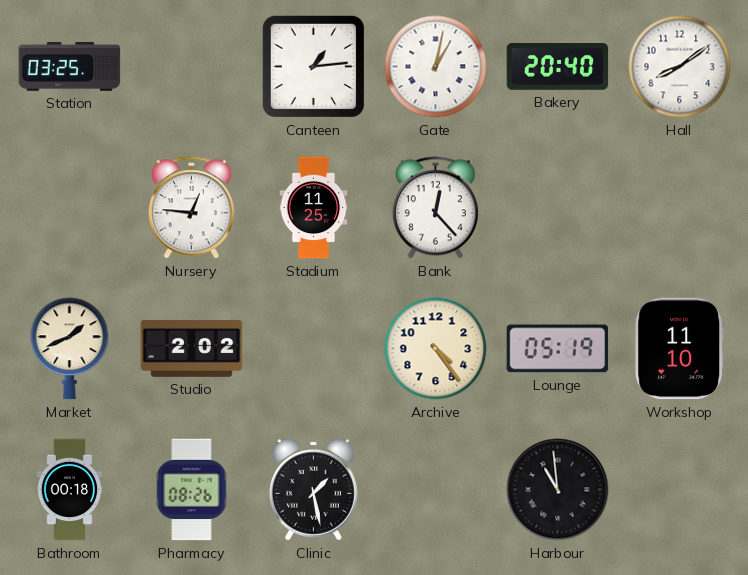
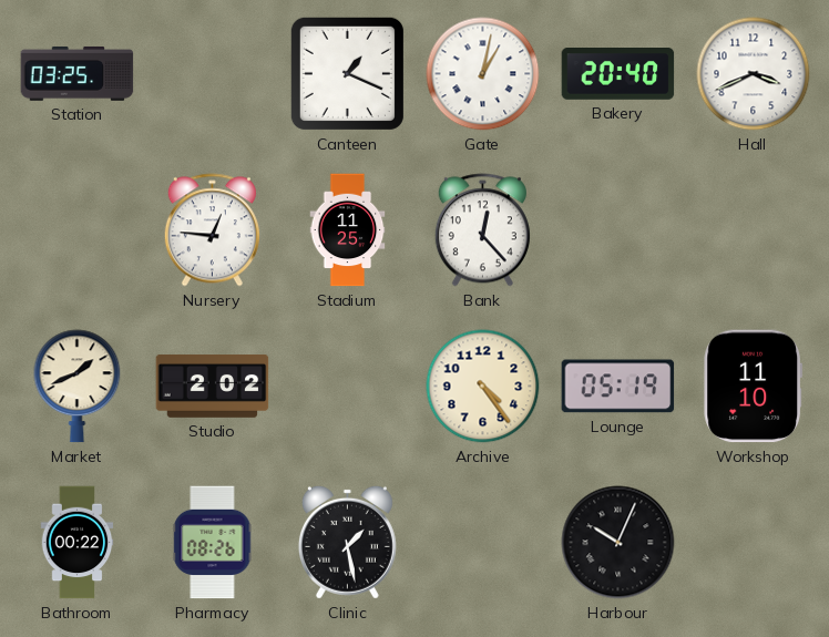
Canteen: 1:14 -> 1:19
Hall: 8:09 -> 3:41
Bathroom: 00:18 -> 00:22
Harbour: 10:59 -> 10:04
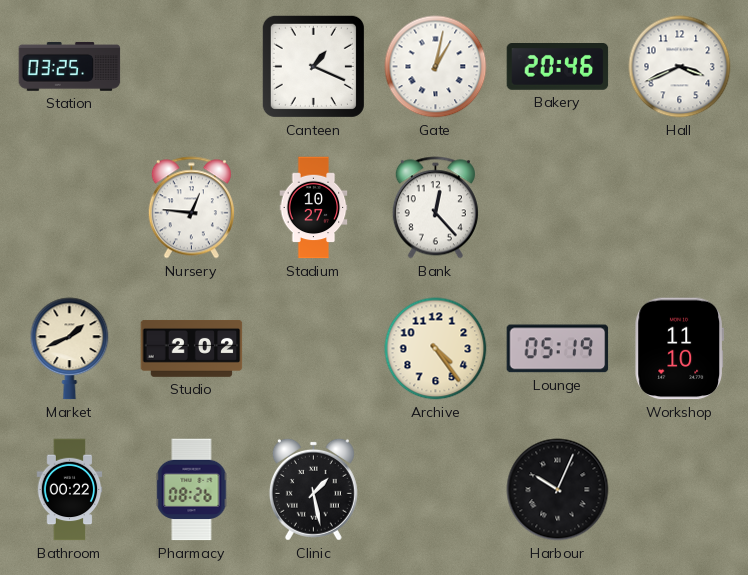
Bakery: 20:40 -> 20:46
Stadium: 11:25 -> 10:27
